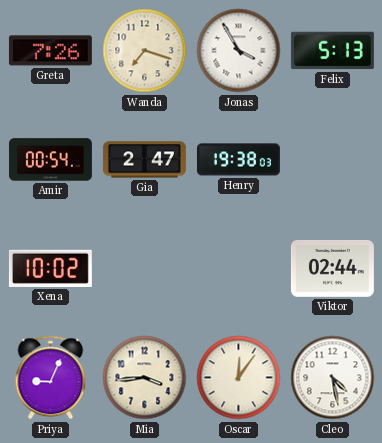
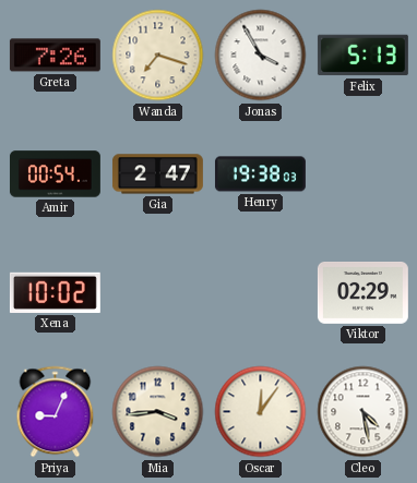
Viktor: 02:44 -> 02:29
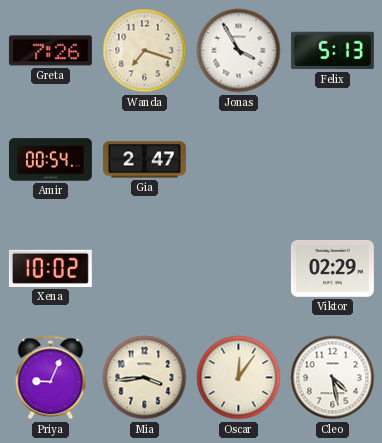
Henry: 19:38 -> none
